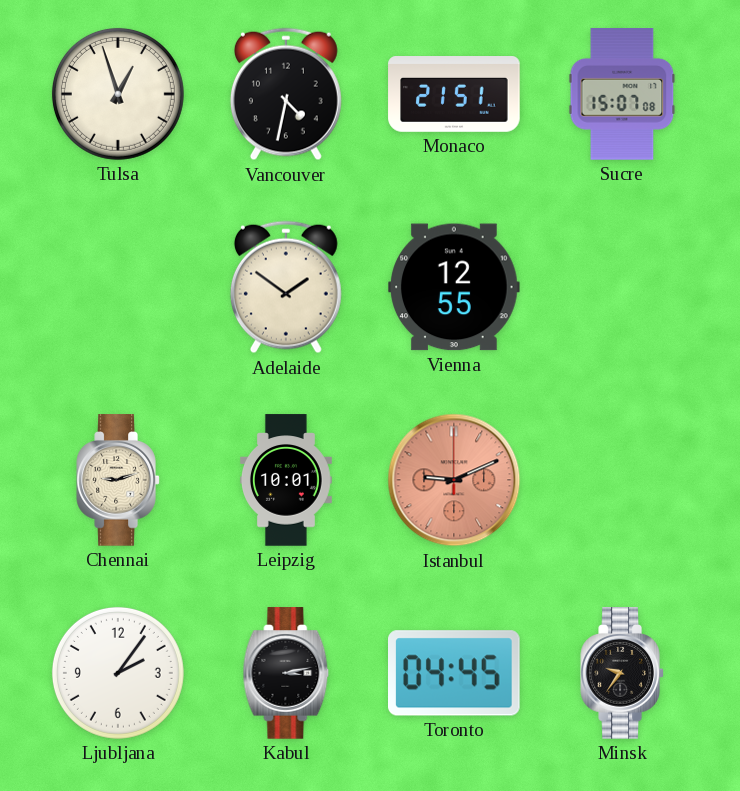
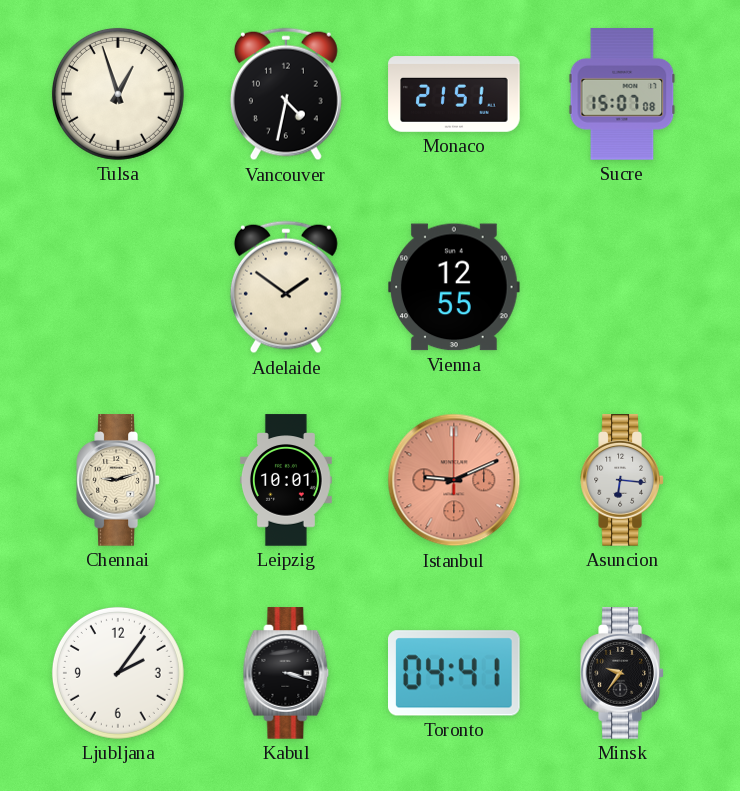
Asuncion: none -> 6:16
Kabul: 3:13 -> 3:18
Toronto: 04:45 -> 04:41
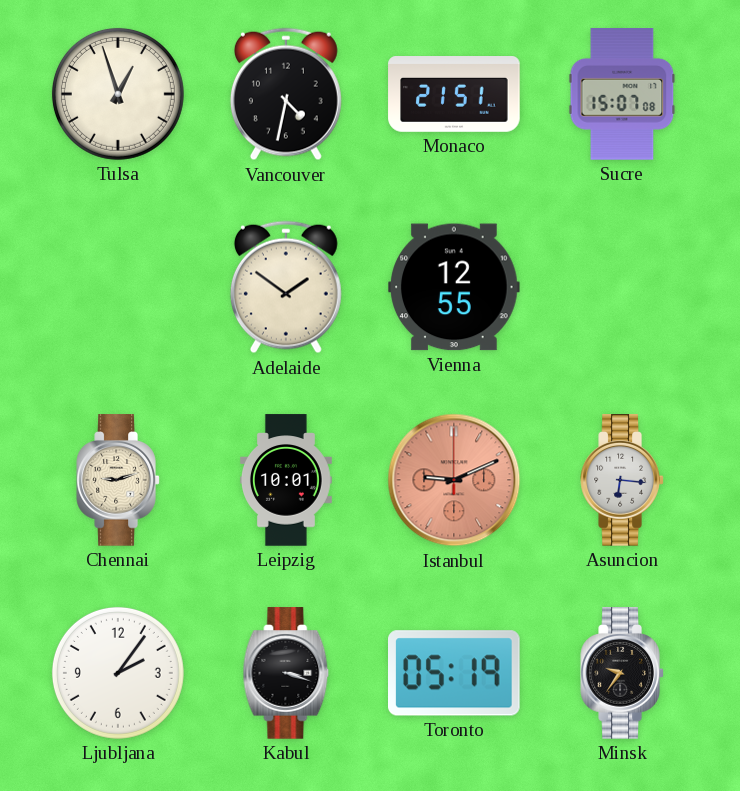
Toronto: 04:41 -> 05:19
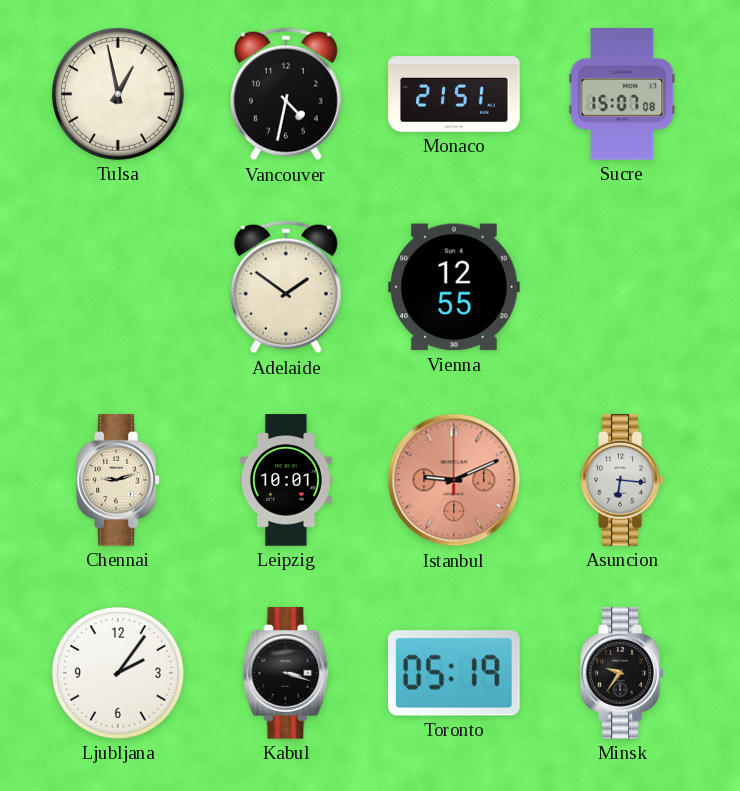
Tulsa: 12:57 -> 12:58
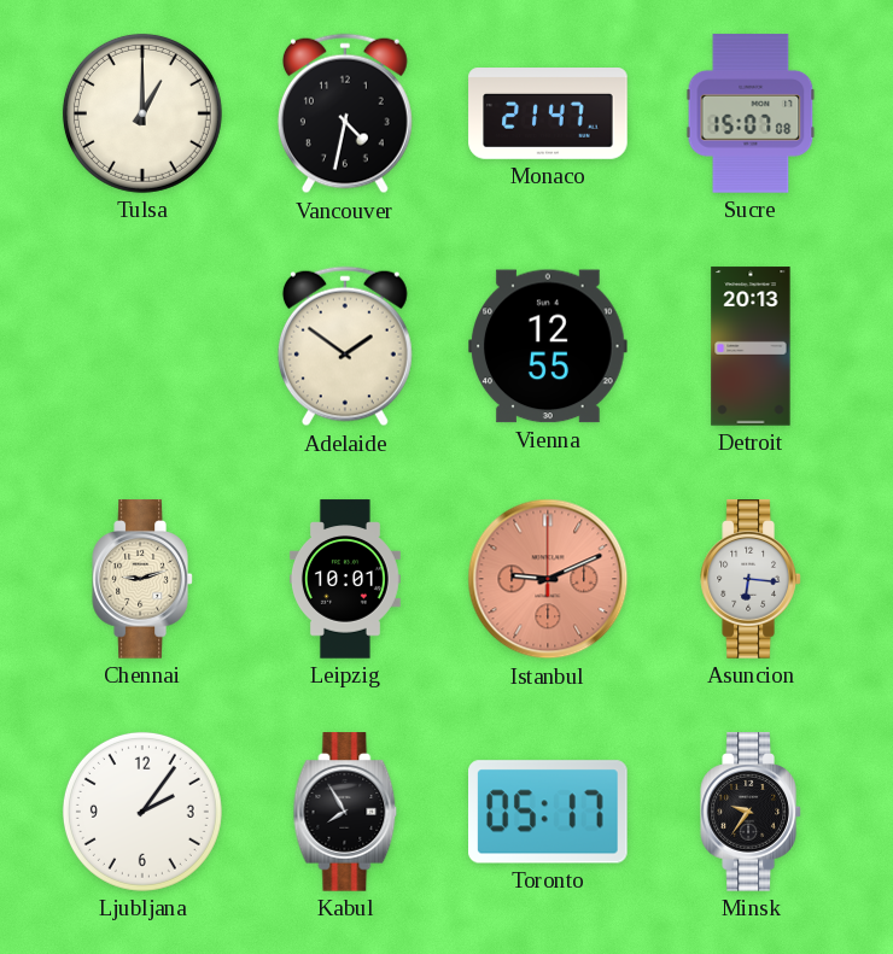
Tulsa: 12:58 -> 1:00
Monaco: 21:51 -> 21:47
Detroit: none -> 20:13
Kabul: 3:18 -> 7:55
Toronto: 05:19 -> 05:17
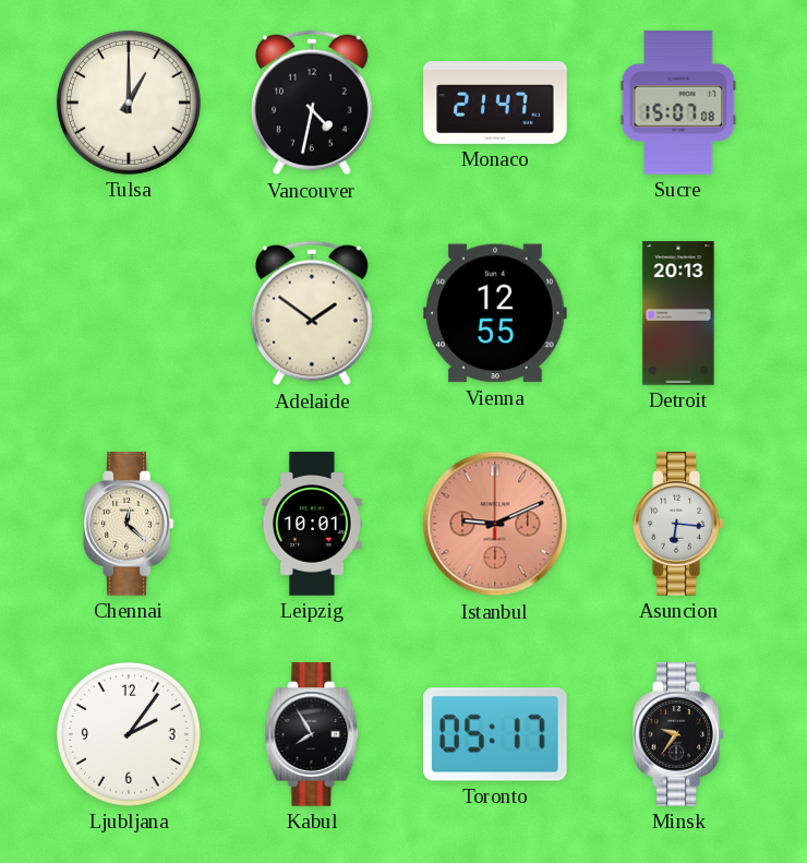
Chennai: 9:12 -> 12:22
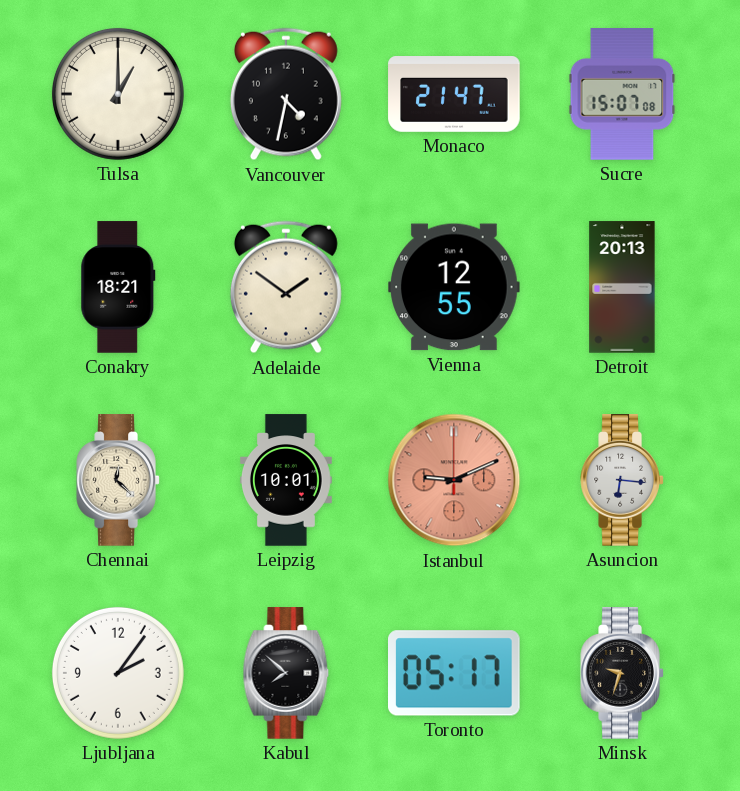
Conakry: none -> 18:21
Kabul: 7:55 -> 7:52
Minsk: 9:36 -> 9:33
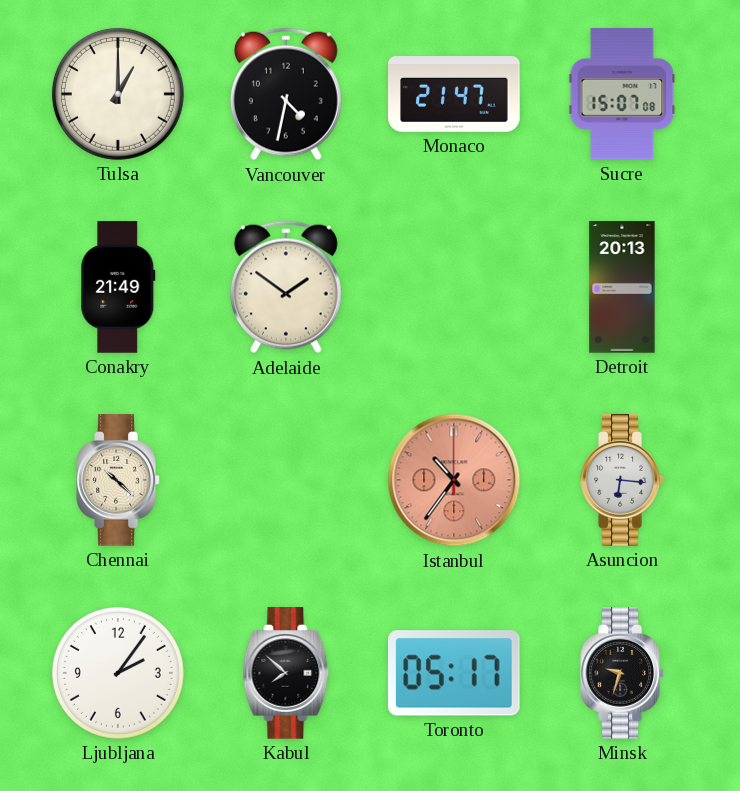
Conakry: 18:21 -> 21:49
Vienna: 12:55 -> none
Chennai: 12:22 -> 10:22
Leipzig: 10:01 -> none
Istanbul: 9:11 -> 10:36
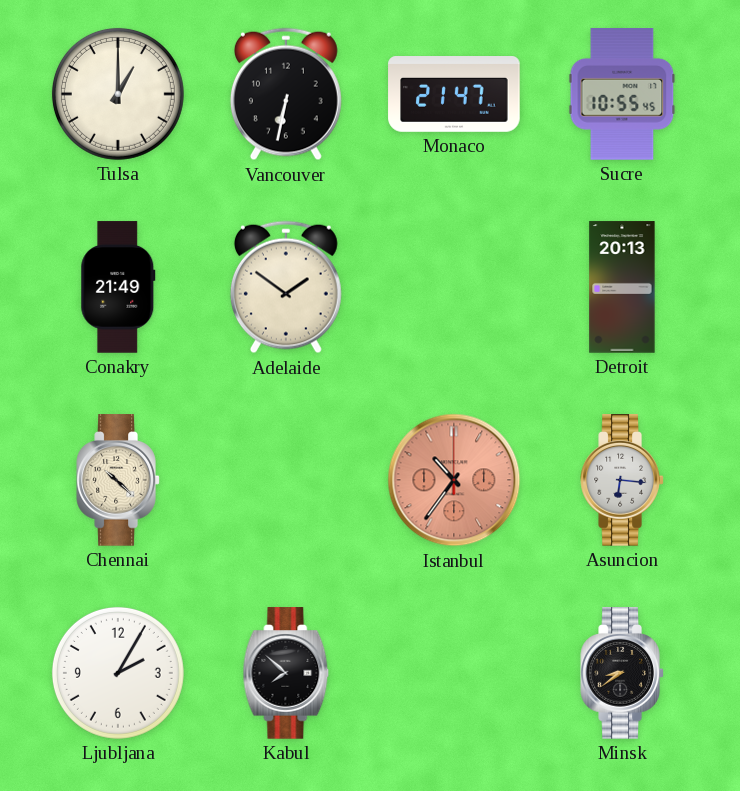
Vancouver: 4:32 -> 6:32
Sucre: 15:07 -> 10:55
Ljubljana: 2:06 -> 2:05
Toronto: 05:17 -> none
Minsk: 9:33 -> 8:39
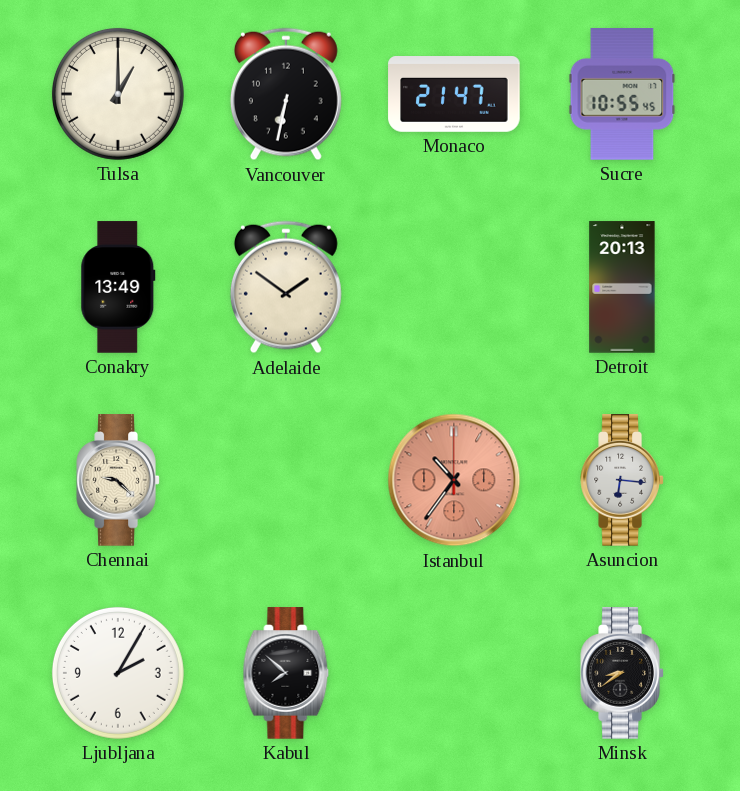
Conakry: 21:49 -> 13:49
Chennai: 10:22 -> 9:22
